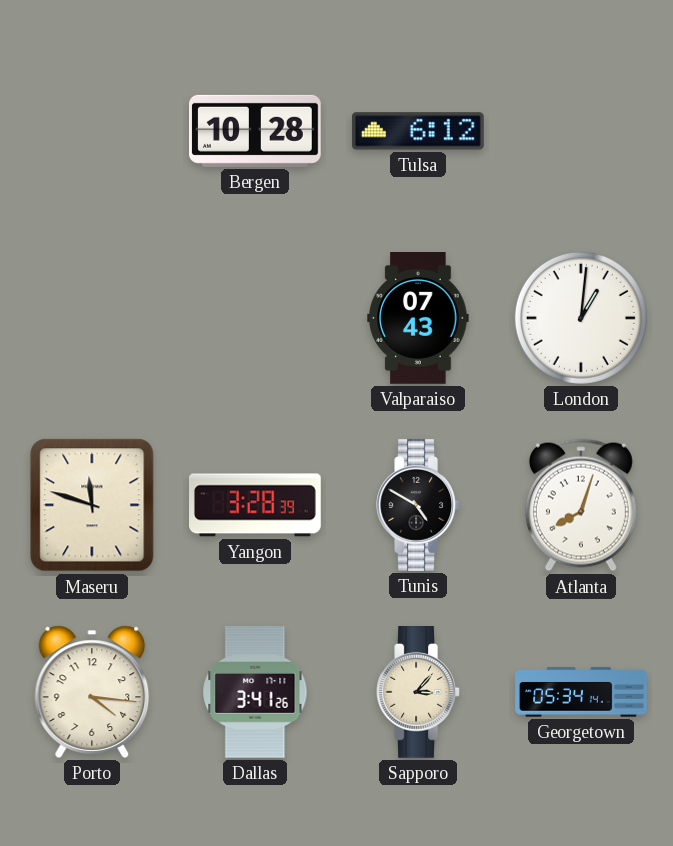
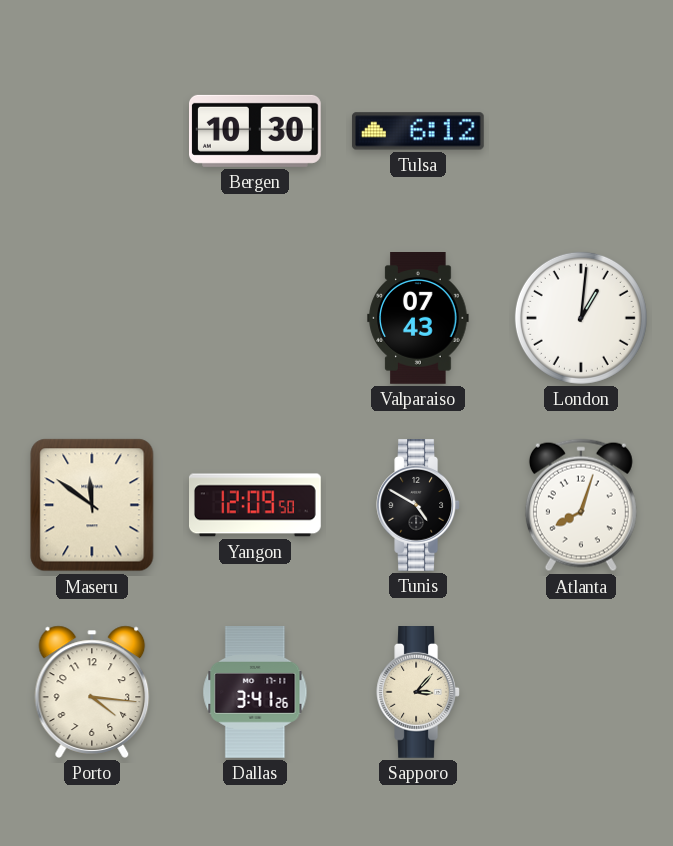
Bergen: 10:28 -> 10:30
Maseru: 11:48 -> 11:51
Yangon: 3:28 -> 12:09
Georgetown: 05:34 -> none
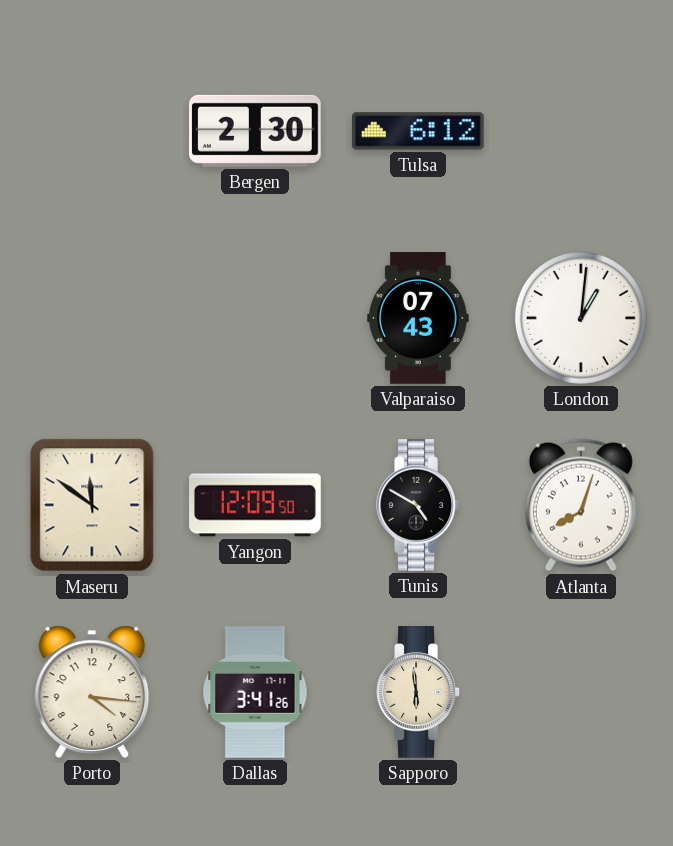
Bergen: 10:30 -> 2:30
Sapporo: 3:07 -> 5:59
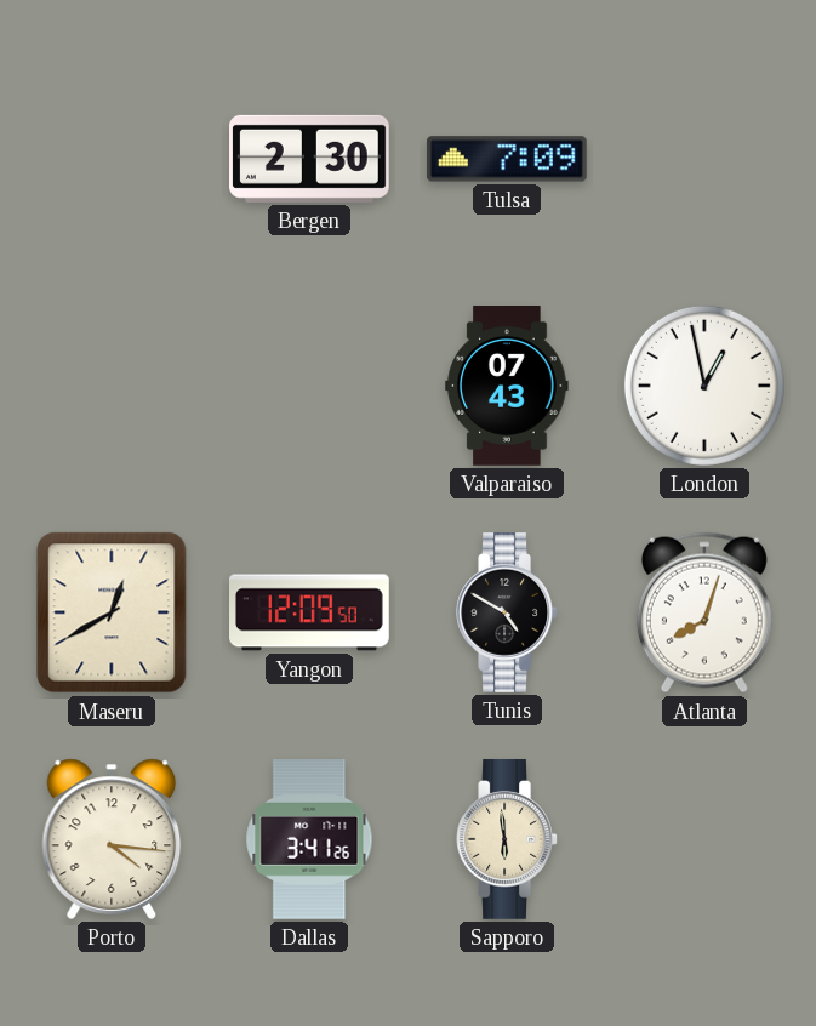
Tulsa: 6:12 -> 7:09
London: 1:01 -> 12:58
Maseru: 11:51 -> 12:40
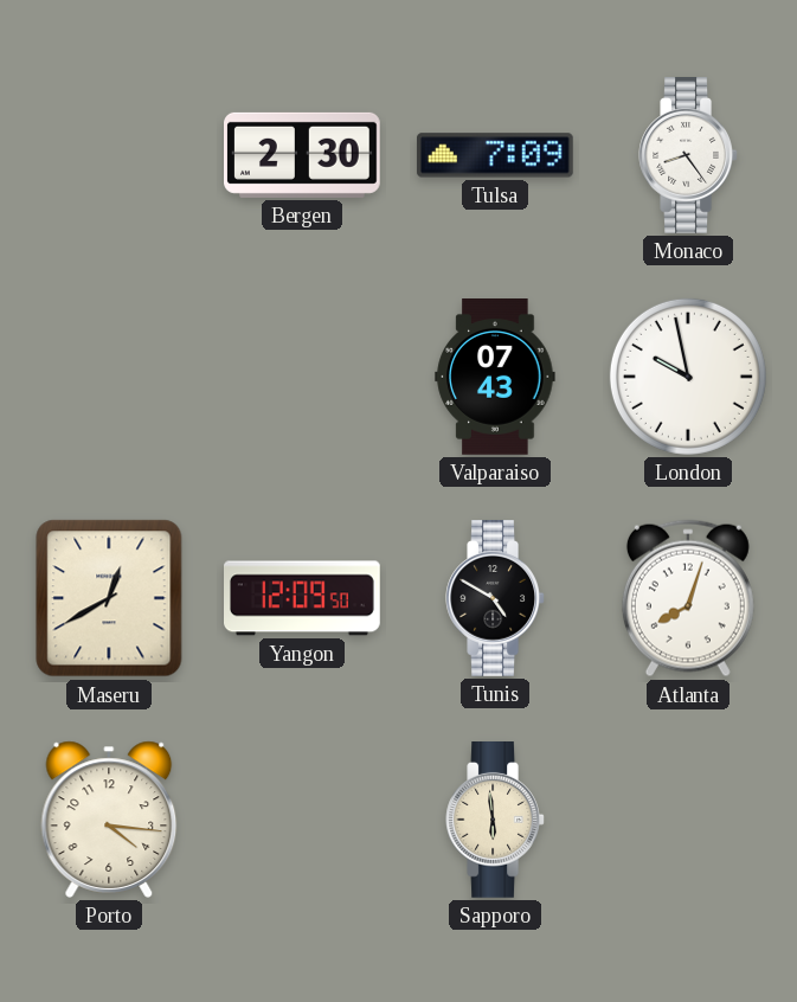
Monaco: none -> 8:24
London: 12:58 -> 9:58
Dallas: 3:41 -> none
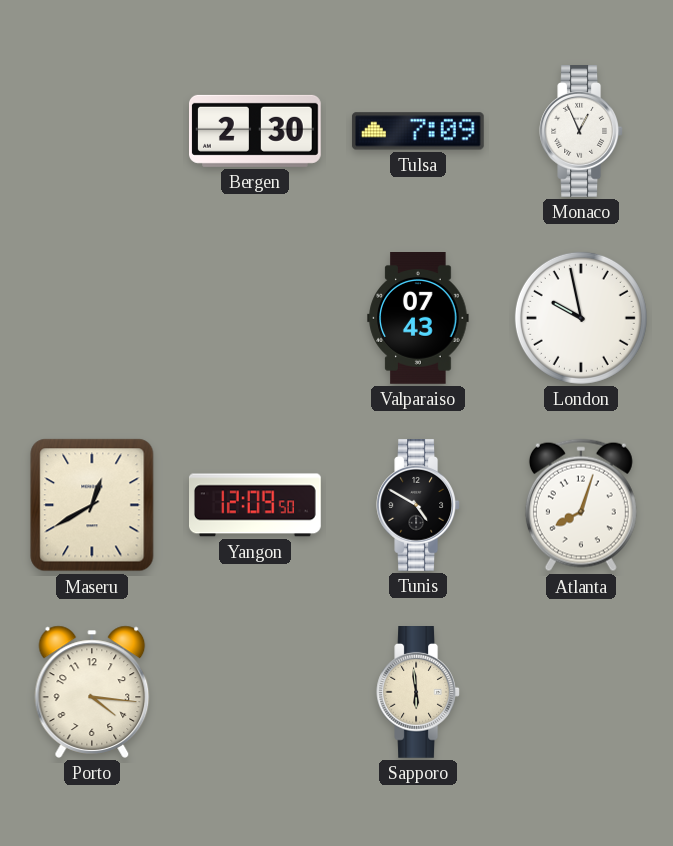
Monaco: 8:24 -> 12:56
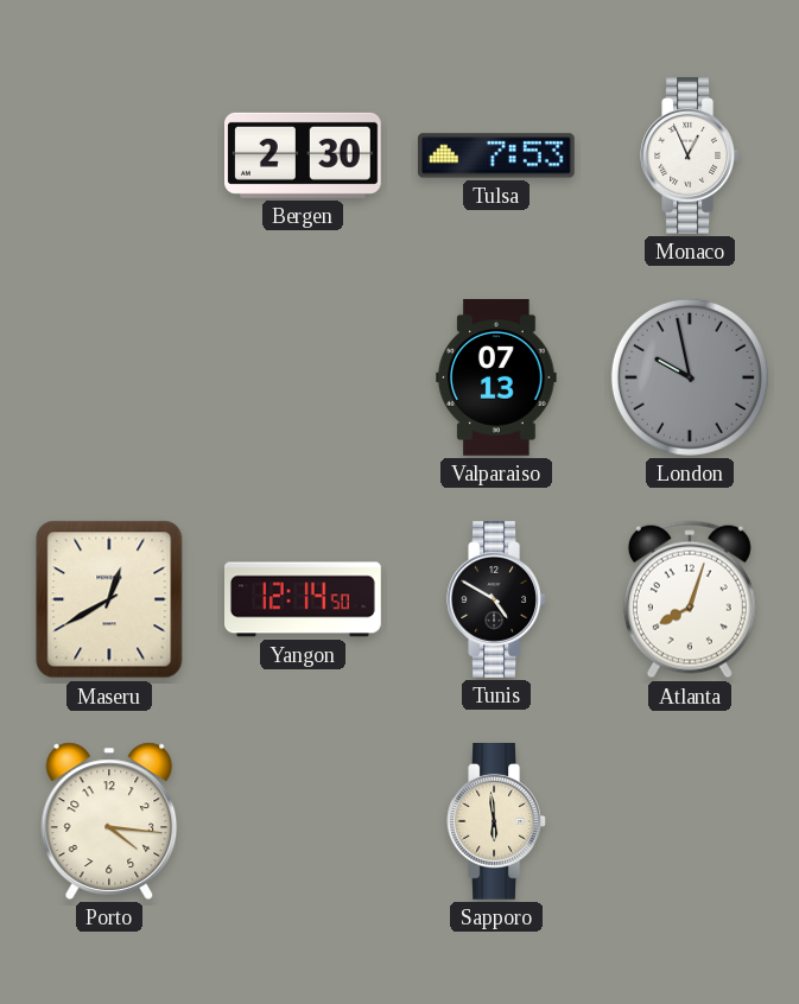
Tulsa: 7:09 -> 7:53
Valparaiso: 07:43 -> 07:13
London dial: white -> grey
Yangon: 12:09 -> 12:14
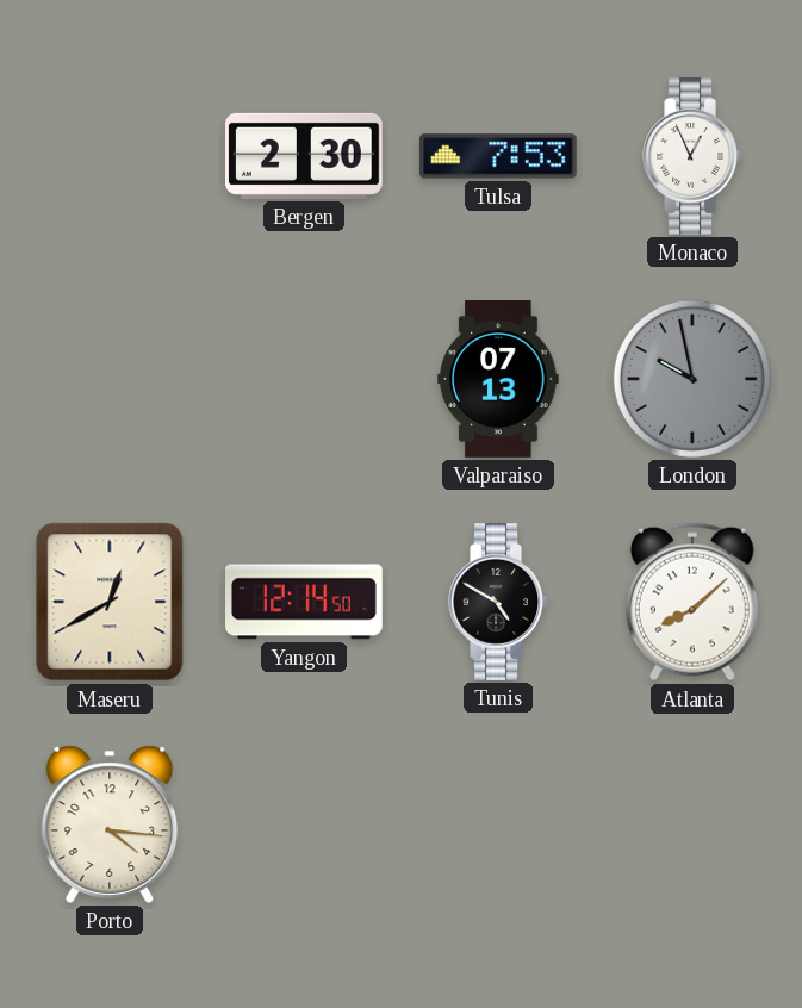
Atlanta: 8:03 -> 8:08
Sapporo: 5:59 -> none
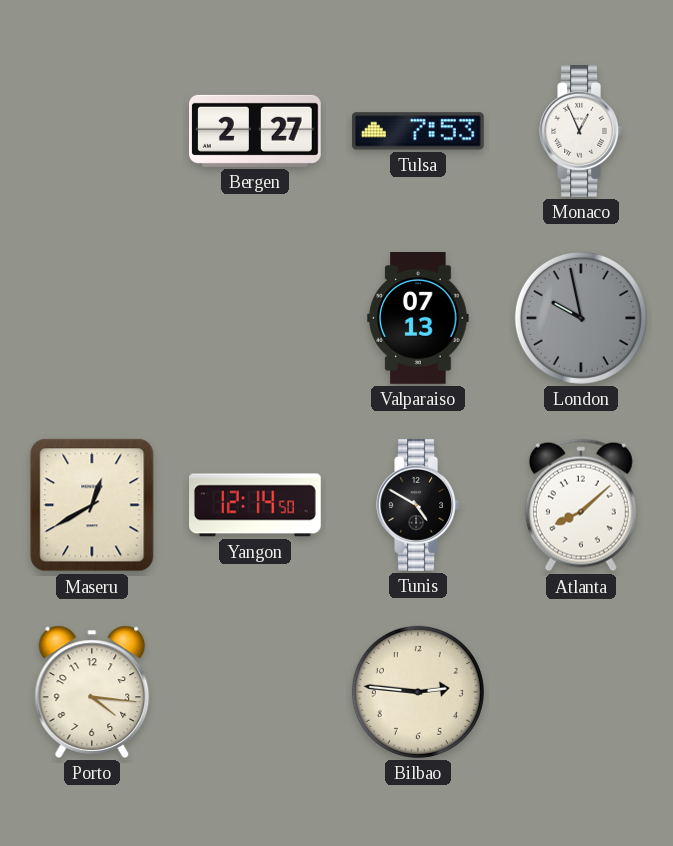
Bergen: 2:30 -> 2:27
Bilbao: none -> 2:46
